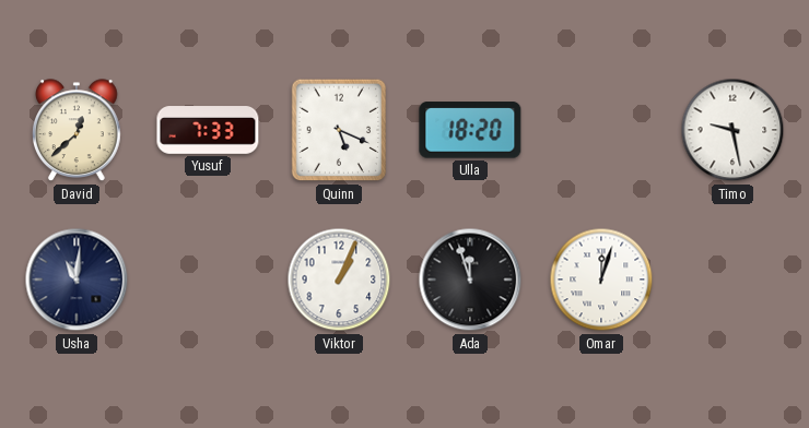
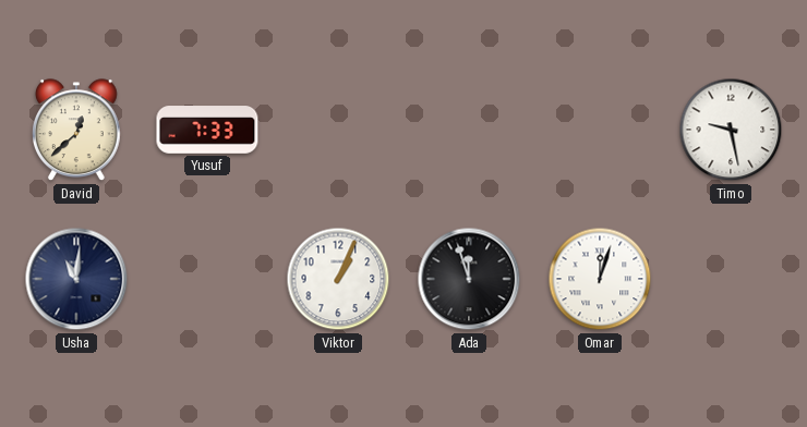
Quinn: 5:19 -> none
Ulla: 18:20 -> none
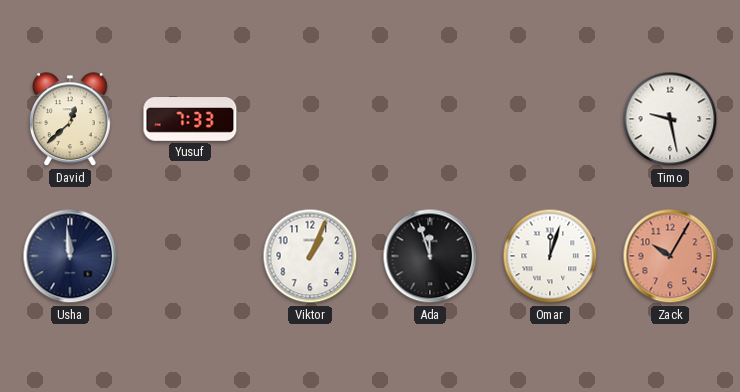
Usha: 11:01 -> 11:59
Zack: none -> 10:05
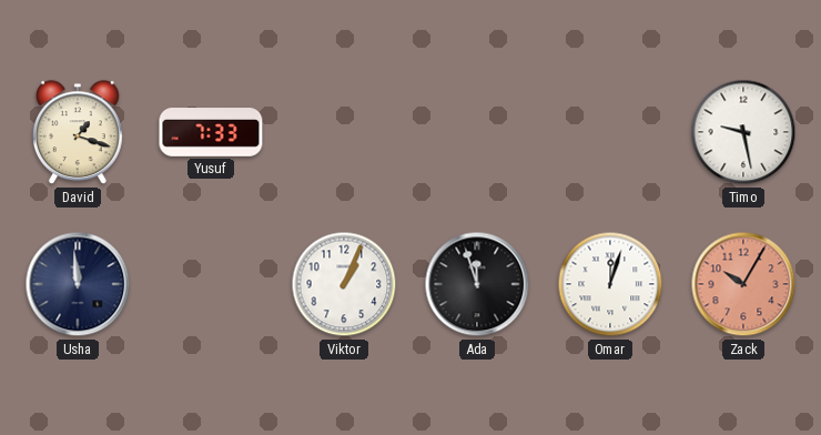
David: 12:38 -> 1:18
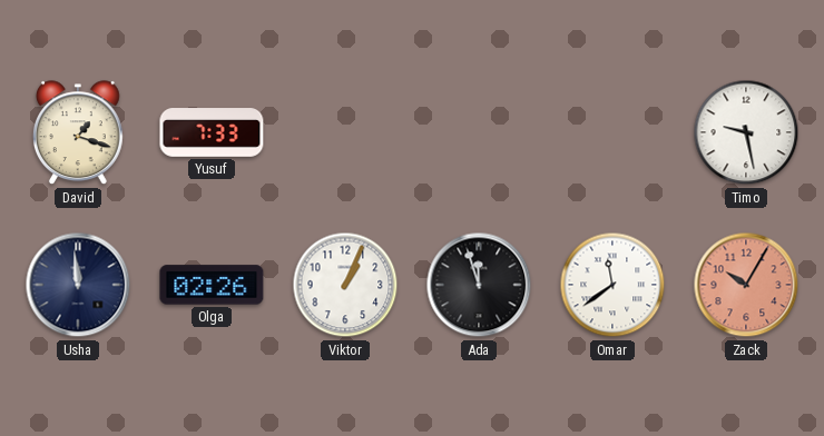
Olga: none -> 02:26
Omar: 12:03 -> 11:39
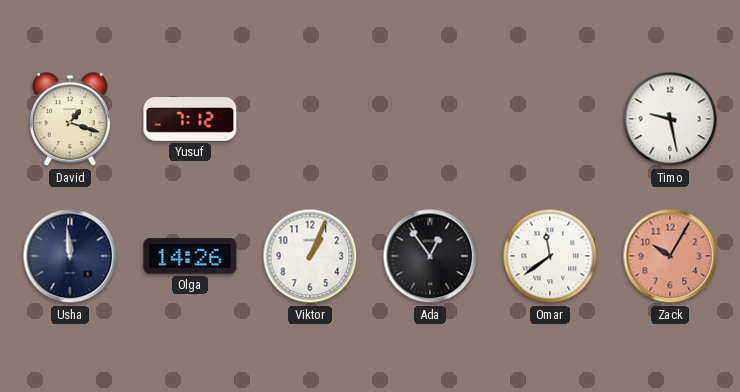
Yusuf: 7:33 -> 7:12
Olga: 02:26 -> 14:26
Ada: 11:57 -> 12:54
